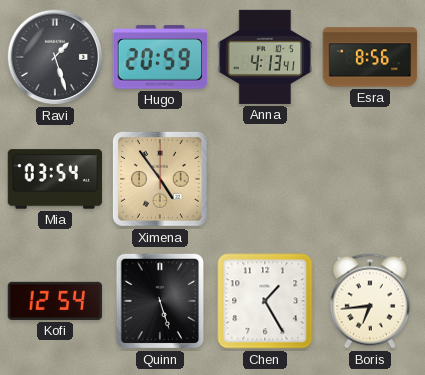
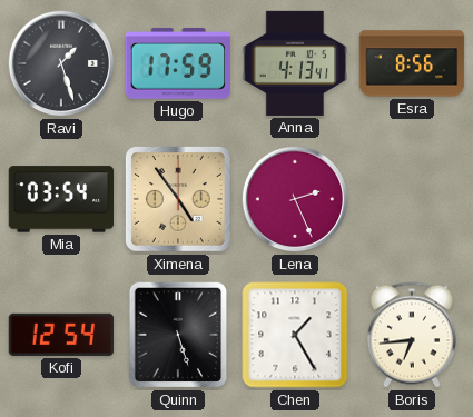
Hugo: 20:59 -> 17:59
Lena: none -> 2:26
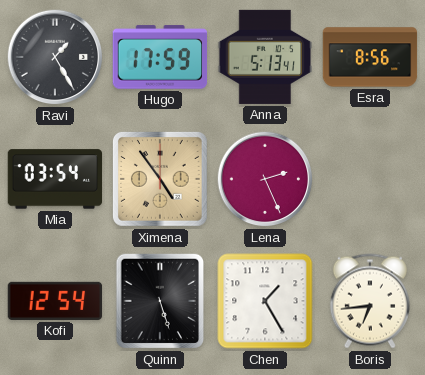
Ravi: 1:27 -> 1:25
Anna: 4:13 -> 5:13
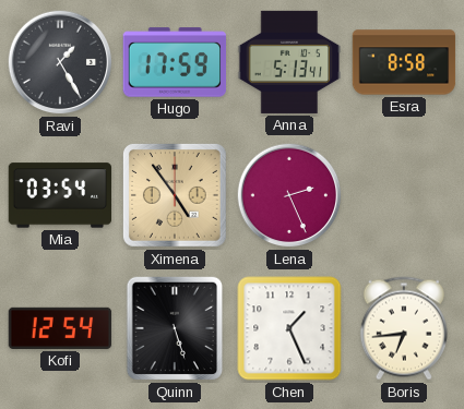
Esra: 8:56 -> 8:58
Chen: 1:25 -> 1:26
